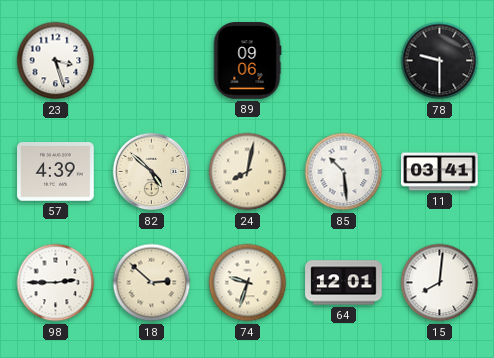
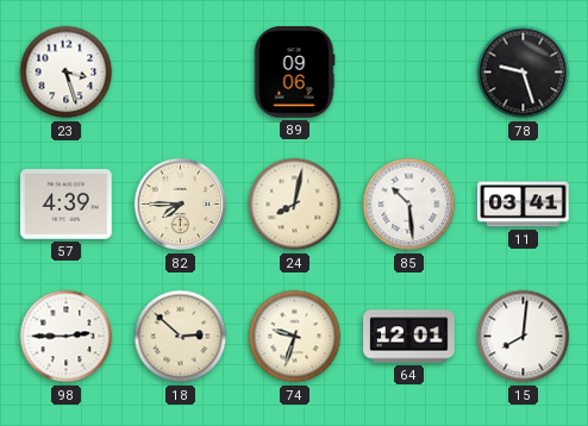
78: 9:30 -> 9:27
82: 4:52 -> 7:45
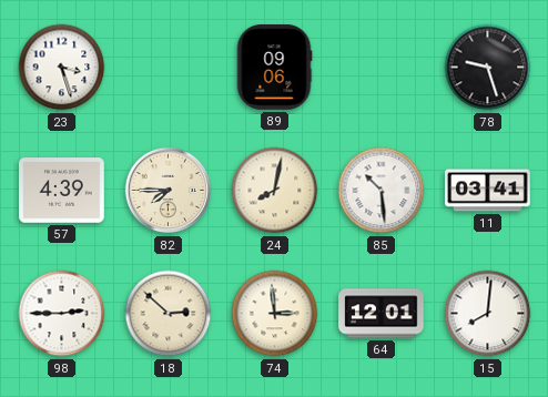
74: 9:33 -> 2:59
